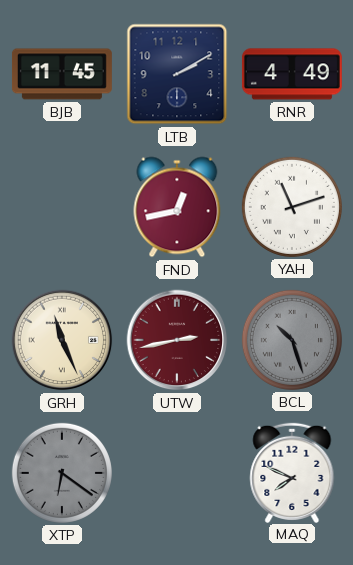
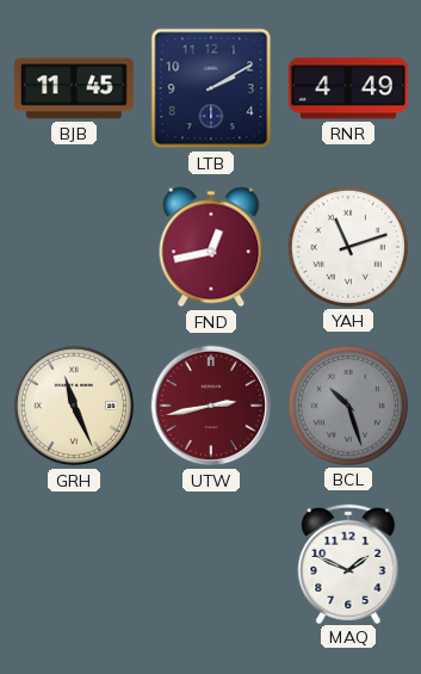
XTP: 6:21 -> none
MAQ: 7:49 -> 1:49
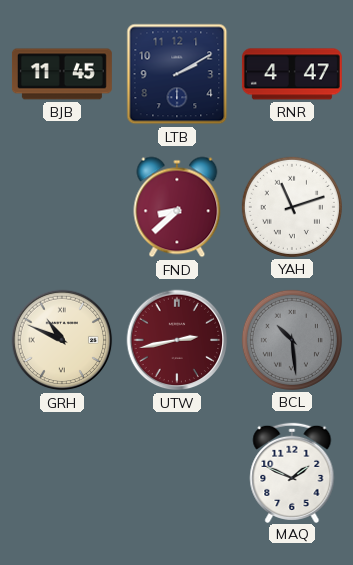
RNR: 4:49 -> 4:47
FND: 12:43 -> 8:38
GRH: 11:26 -> 10:49
BCL: 10:27 -> 10:29
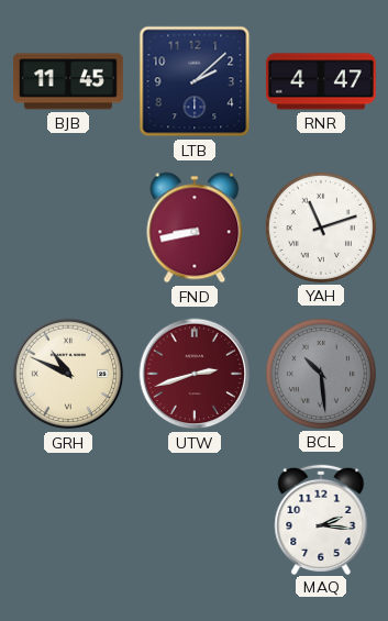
LTB: 2:10 -> 2:08
FND: 8:38 -> 8:43
UTW: 2:43 -> 2:42
MAQ: 1:49 -> 2:16
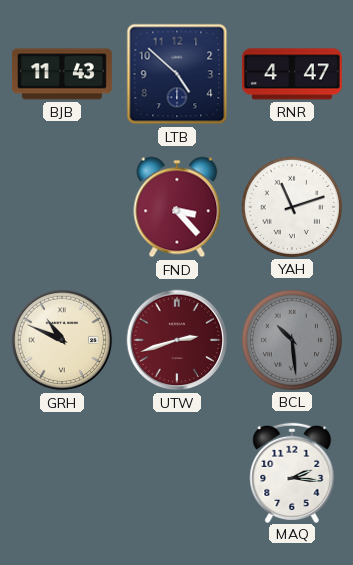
BJB: 11:45 -> 11:43
LTB: 2:08 -> 4:52
FND: 8:43 -> 3:23
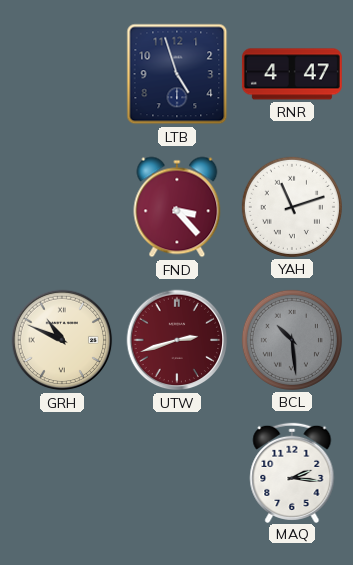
BJB: 11:43 -> none
LTB: 4:52 -> 4:57
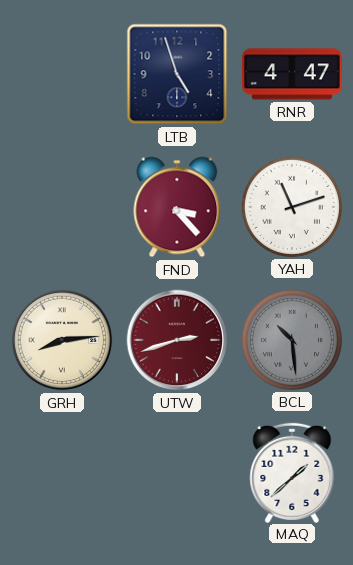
GRH: 10:49 -> 8:14
MAQ: 2:16 -> 1:38
